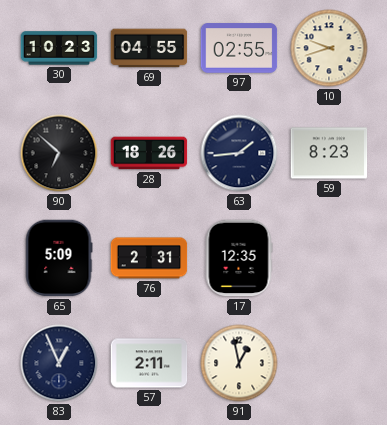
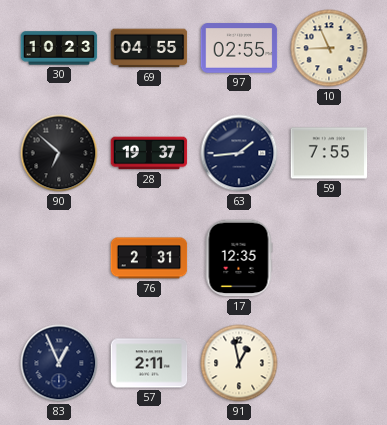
10: 9:42 -> 8:56
28: 18:26 -> 19:37
59: 8:23 -> 7:55
65: 5:09 -> none
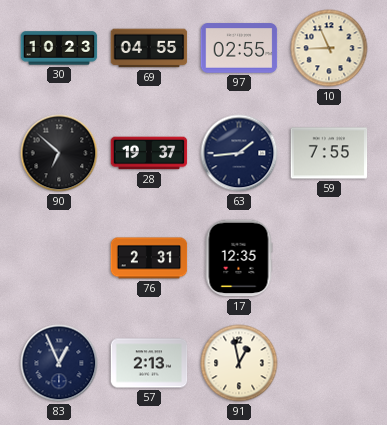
57: 2:11 -> 2:13
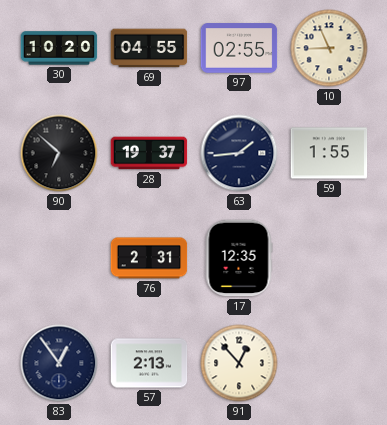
30: 10:23 -> 10:20
59: 7:55 -> 1:55
83: 12:56 -> 12:54
91: 12:58 -> 12:53
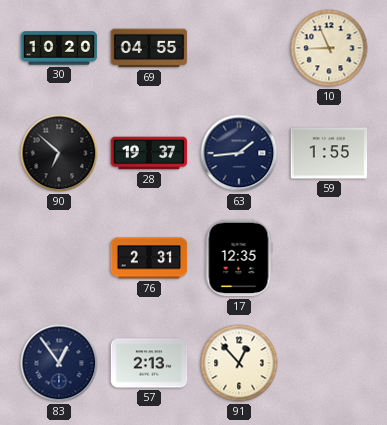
97: 02:55 -> none
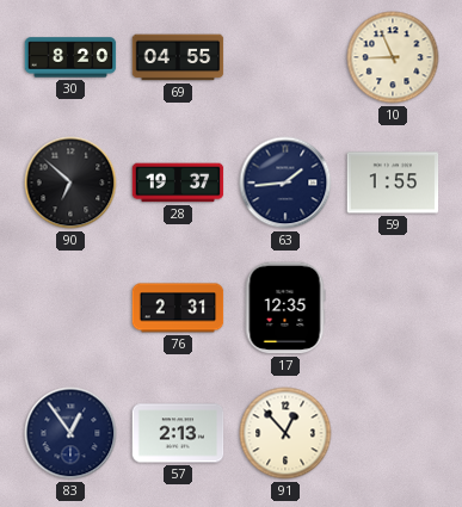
30: 10:20 -> 8:20
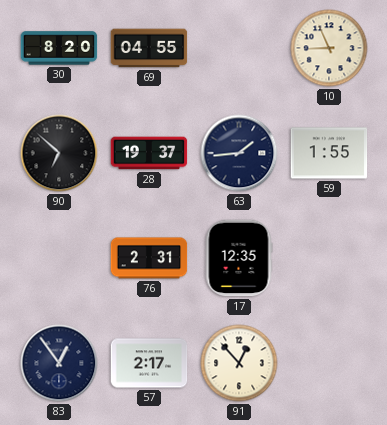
57: 2:13 -> 2:17
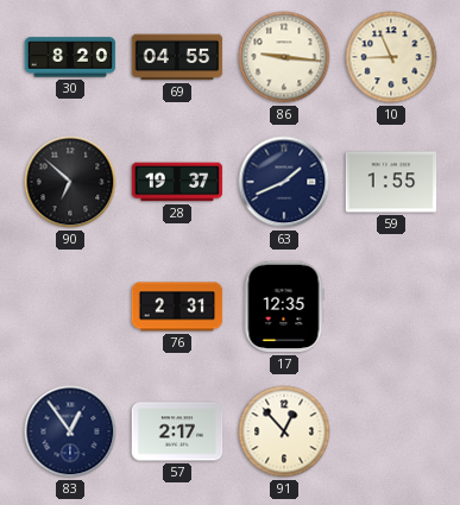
86: none -> 9:16
63: 1:44 -> 1:41
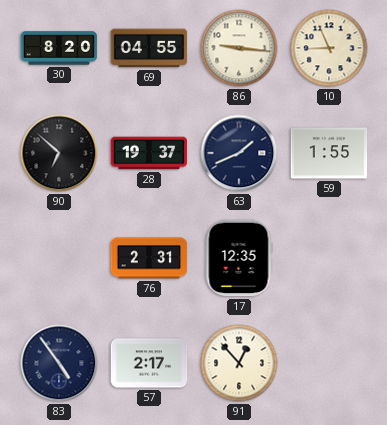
83: 12:54 -> 4:54
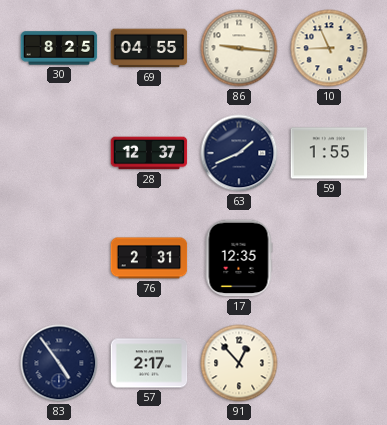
30: 8:20 -> 8:25
90: 6:52 -> none
28: 19:37 -> 12:37
